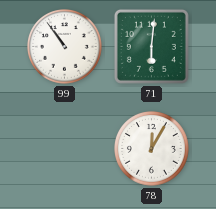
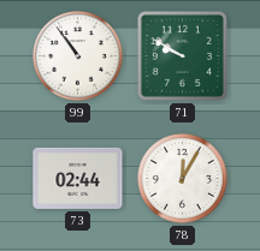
71: 6:01 -> 9:50
73: none -> 02:44
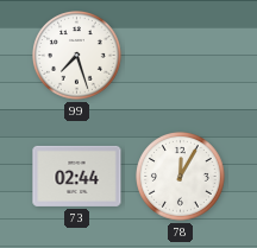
99: 10:54 -> 7:27
71: 9:50 -> none
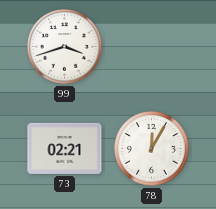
99: 7:27 -> 3:42
73: 02:44 -> 02:21
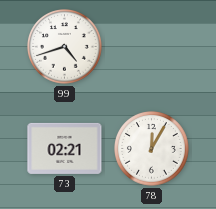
99: 3:42 -> 4:42
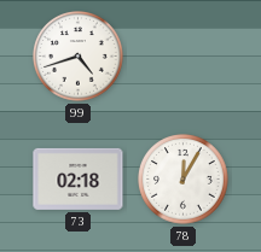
73: 02:21 -> 02:18
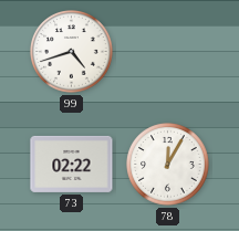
73: 02:18 -> 02:22
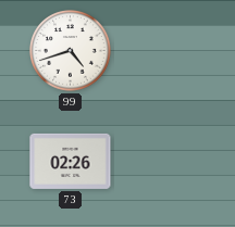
73: 02:22 -> 02:26
78: 12:05 -> none
